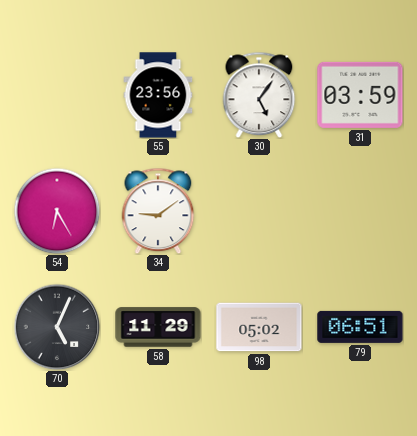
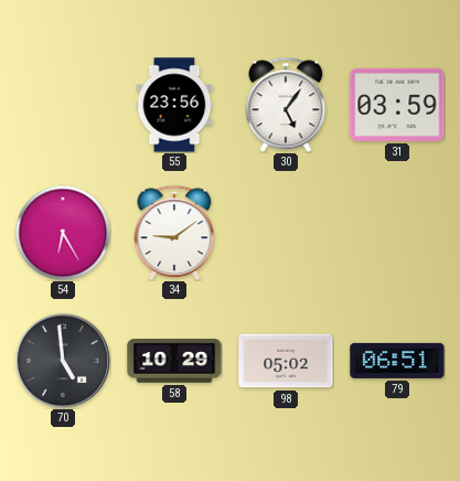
70: 5:04 -> 4:59
58: 11:29 -> 10:29
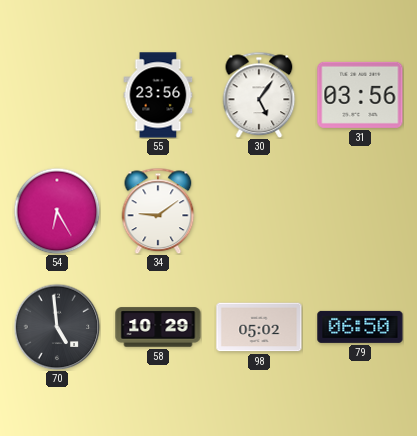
31: 03:59 -> 03:56
79: 06:51 -> 06:50
